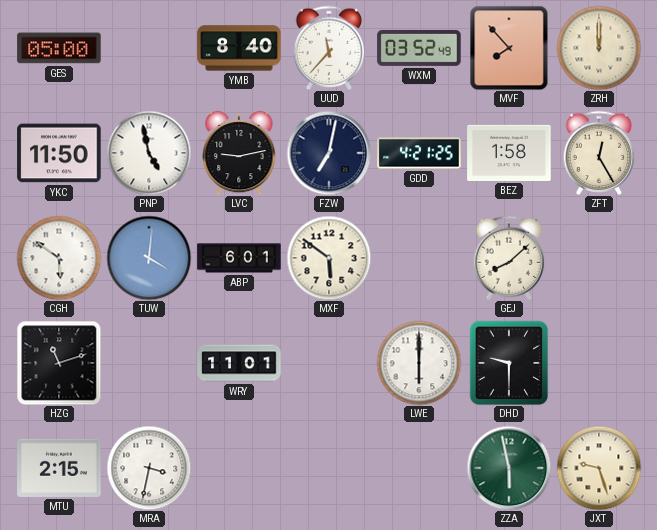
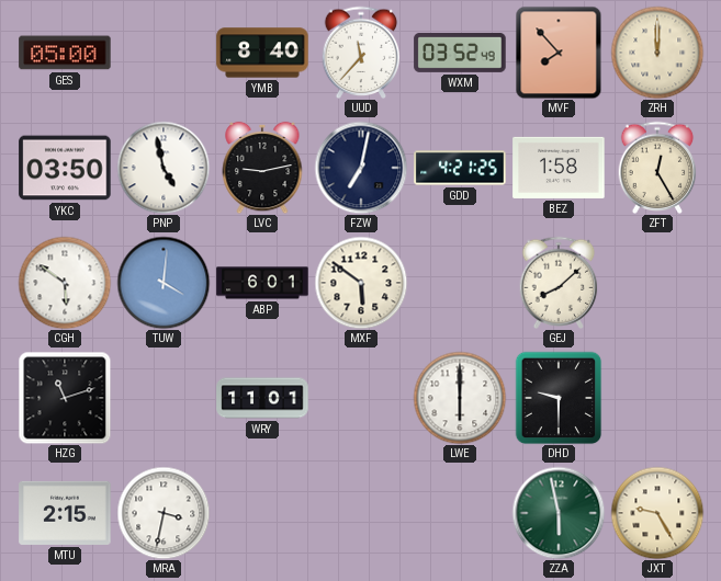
YKC: 11:50 -> 03:50
JXT: 9:27 -> 9:25
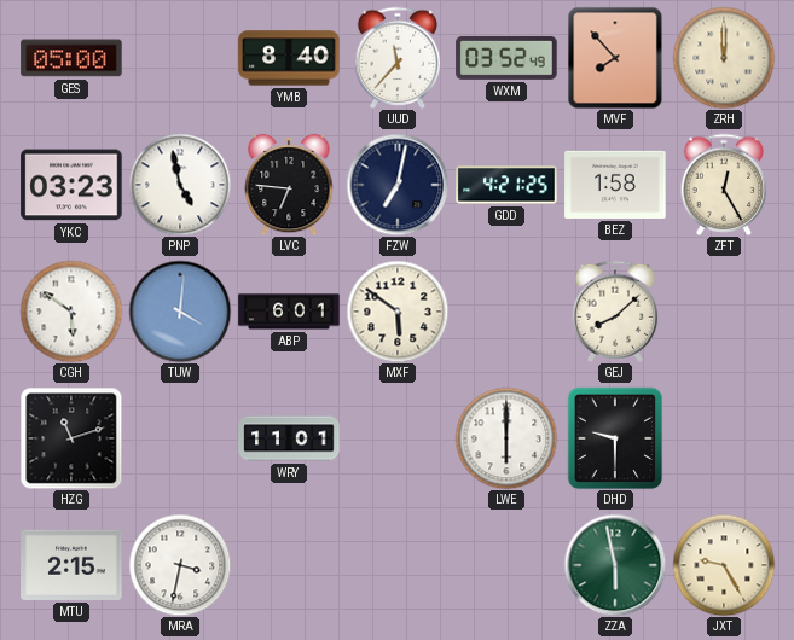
YKC: 03:50 -> 03:23
LVC: 9:13 -> 6:46
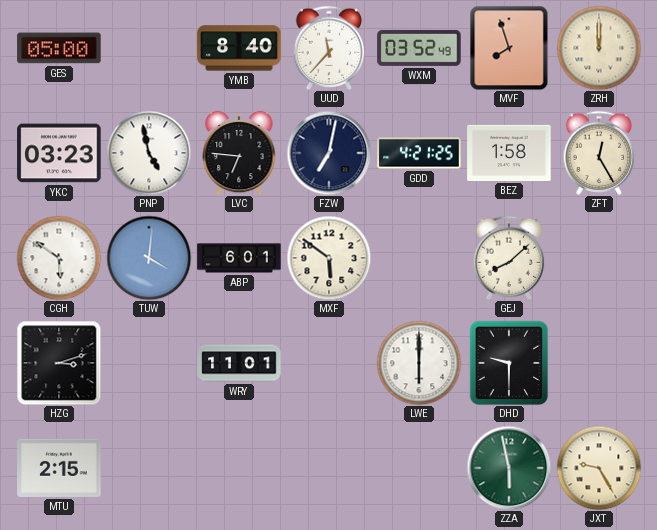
MVF: 7:53 -> 7:57
HZG: 11:12 -> 3:12
MRA: 3:32 -> none
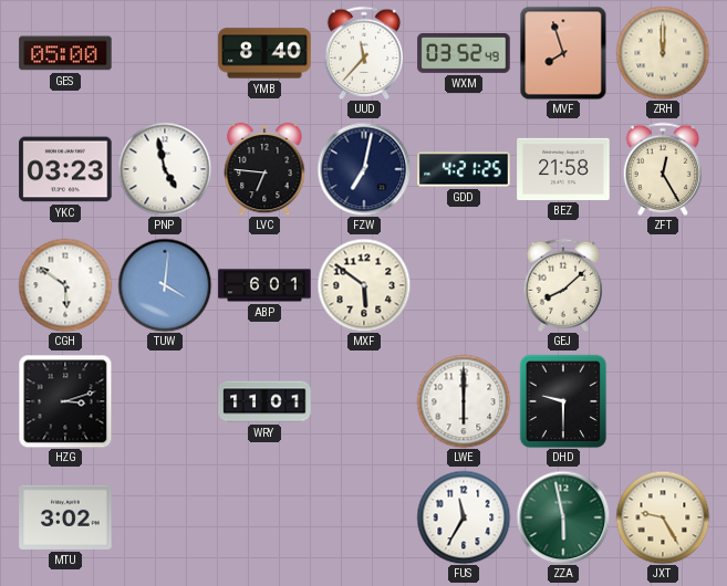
BEZ: 1:58 -> 21:58
MTU: 2:15 -> 3:02
FUS: none -> 11:35
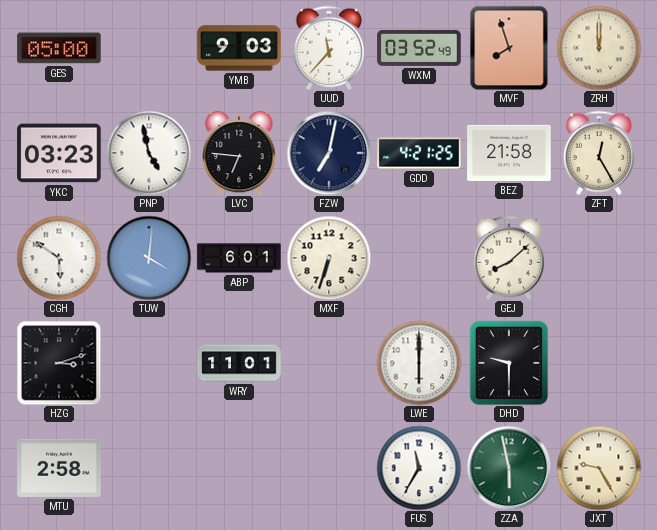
YMB: 8:40 -> 9:03
MXF: 5:51 -> 6:33
MTU: 3:02 -> 2:58
